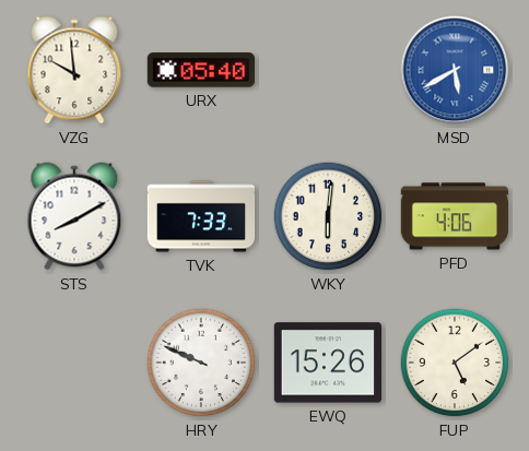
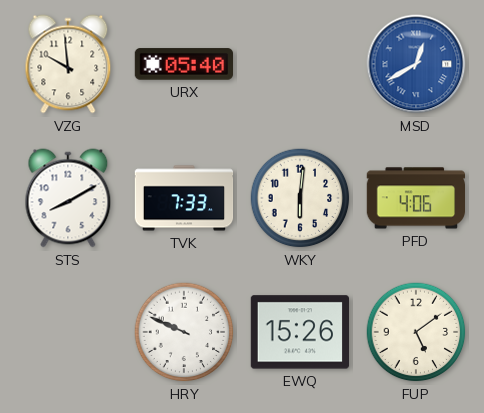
MSD: 5:40 -> 12:40
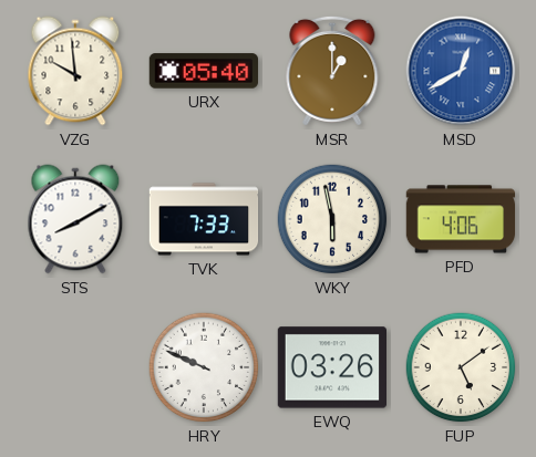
MSR: none -> 1:00
WKY: 6:01 -> 5:58
EWQ: 15:26 -> 03:26
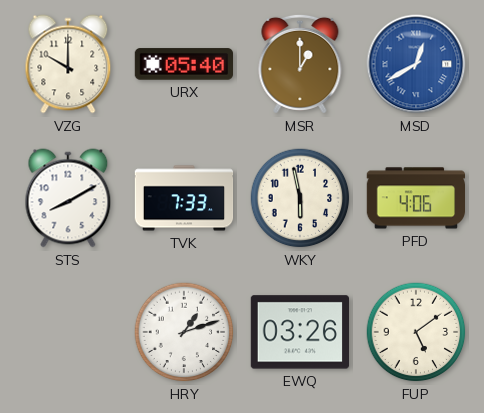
VZG: 9:59 -> 10:00
HRY: 9:49 -> 1:12
